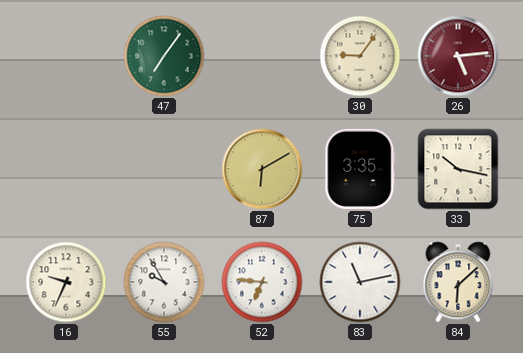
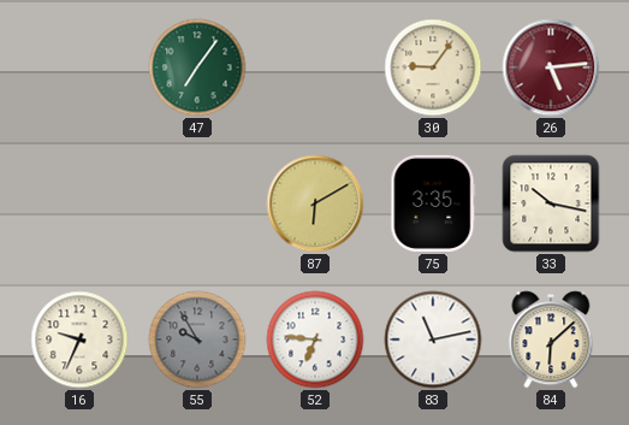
55 dial: white -> grey
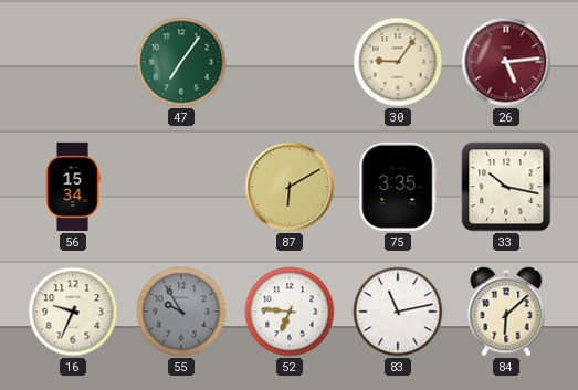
56: none -> 15:34
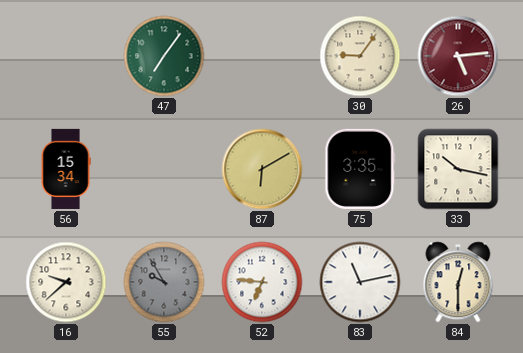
16: 9:34 -> 9:38
84: 6:08 -> 12:30
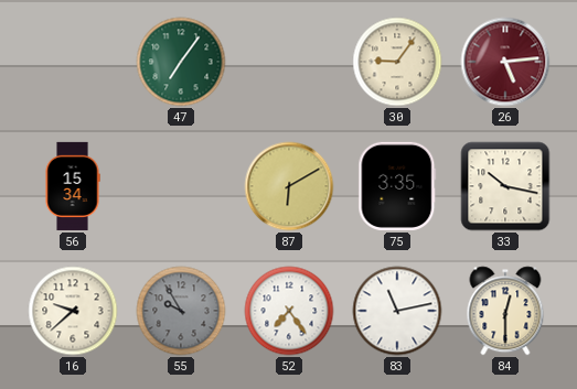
52: 6:46 -> 7:24
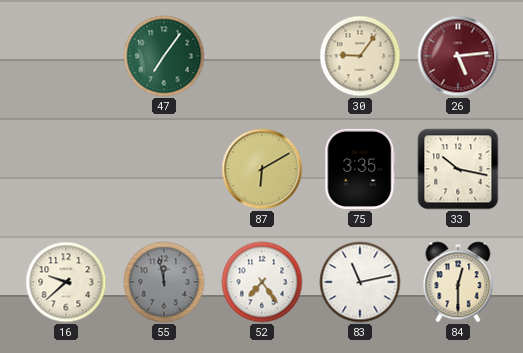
56: 15:34 -> none
55: 9:55 -> 11:58
